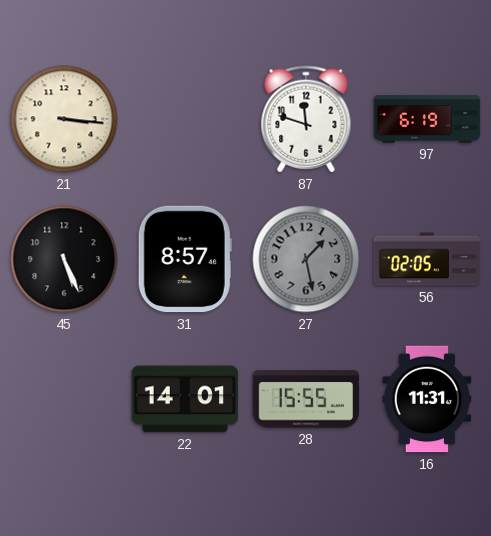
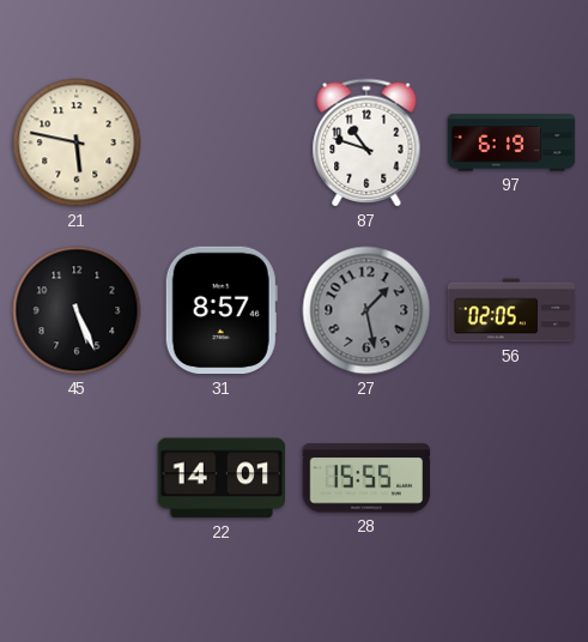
21: 3:16 -> 5:47
87: 11:48 -> 10:48
16: 11:31 -> none
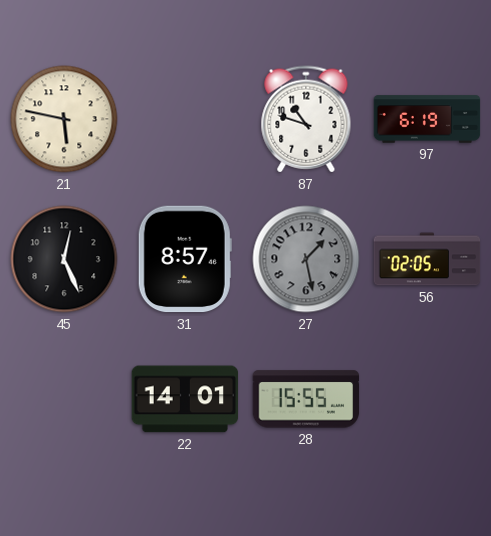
45: 5:26 -> 12:26
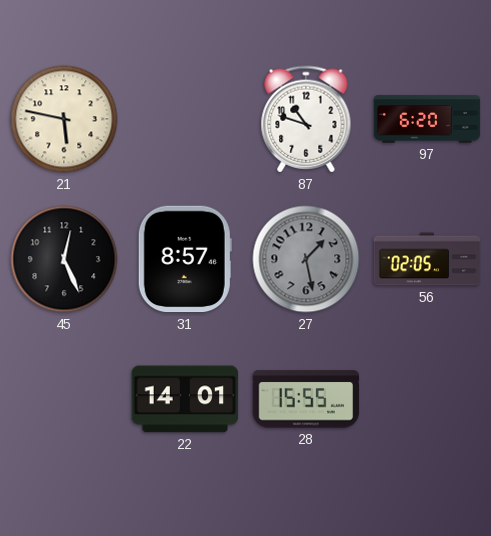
97: 6:19 -> 6:20
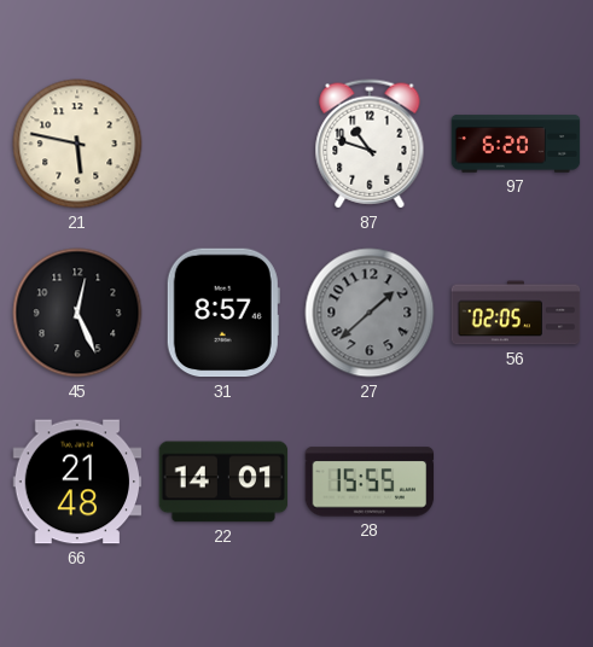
27: 1:28 -> 1:38
66: none -> 21:48
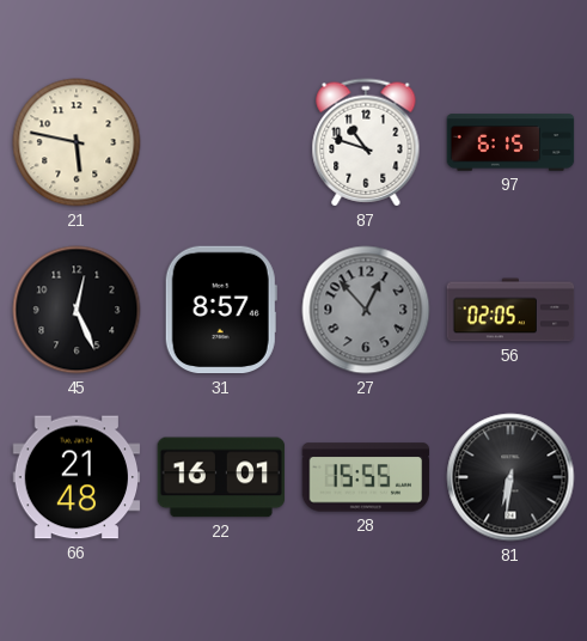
97: 6:20 -> 6:15
27: 1:38 -> 12:53
22: 14:01 -> 16:01
81: none -> 6:31
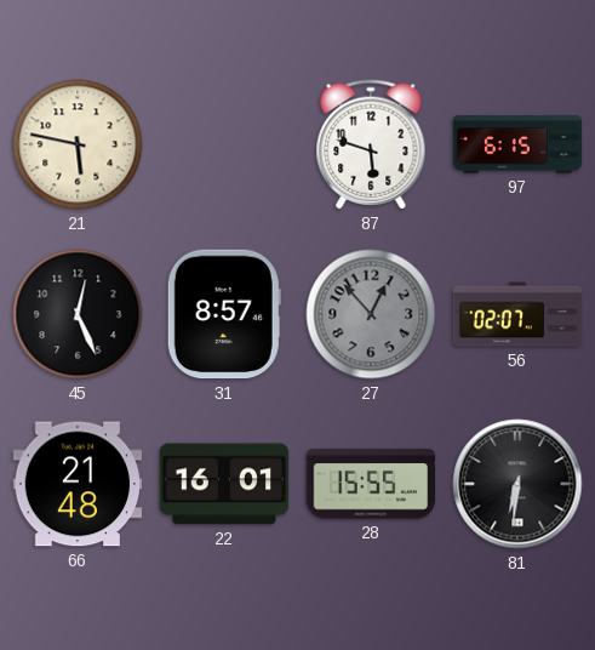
87: 10:48 -> 5:48
56: 02:05 -> 02:07
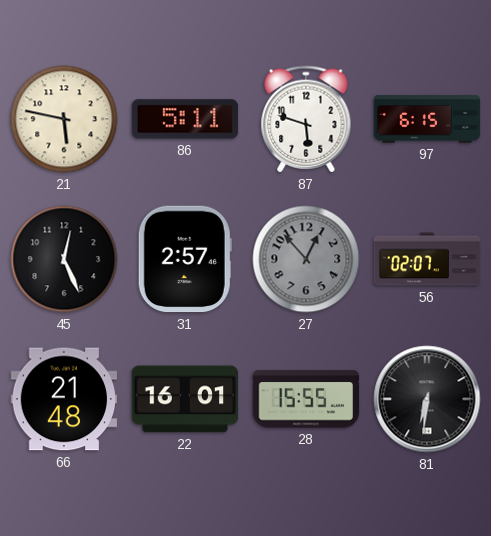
86: none -> 5:11
31: 8:57 -> 2:57
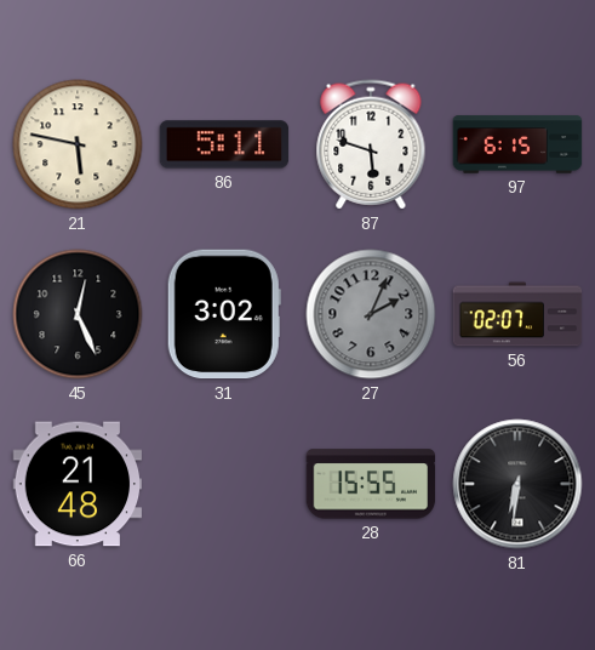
31: 2:57 -> 3:02
27: 12:53 -> 2:04
22: 16:01 -> none
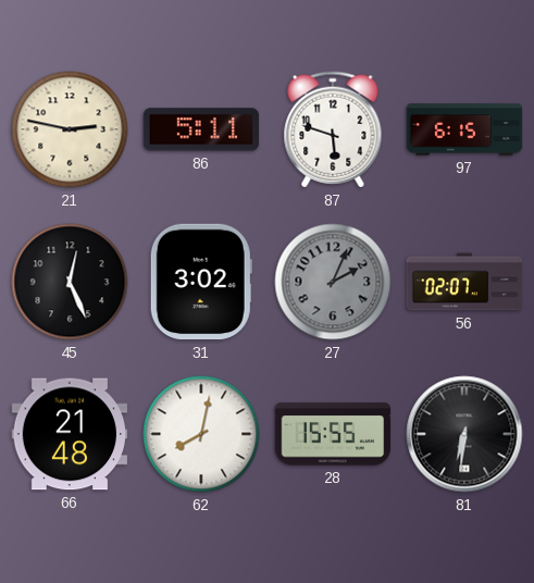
21: 5:47 -> 2:47
62: none -> 8:02
